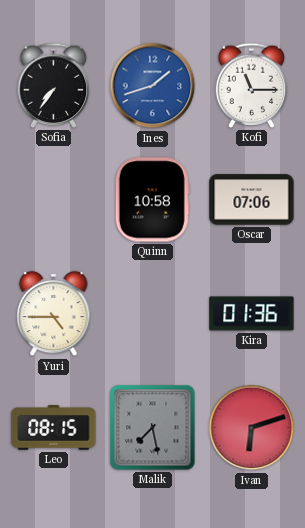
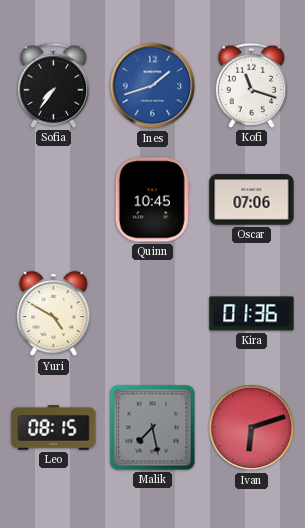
Kofi: 11:15 -> 11:18
Quinn: 10:58 -> 10:45
Yuri: 4:45 -> 4:50
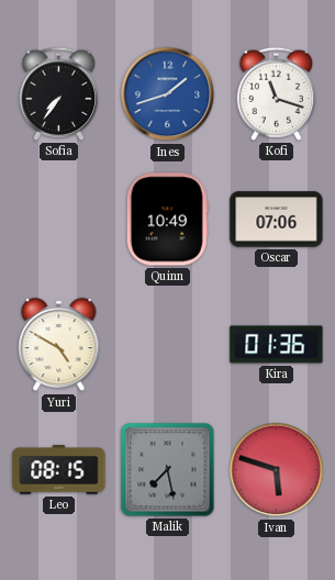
Quinn: 10:45 -> 10:49
Ivan: 6:12 -> 5:48
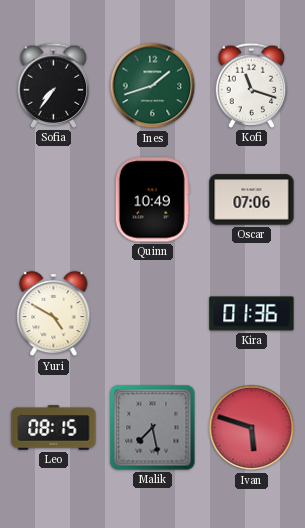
Ines dial: blue -> green
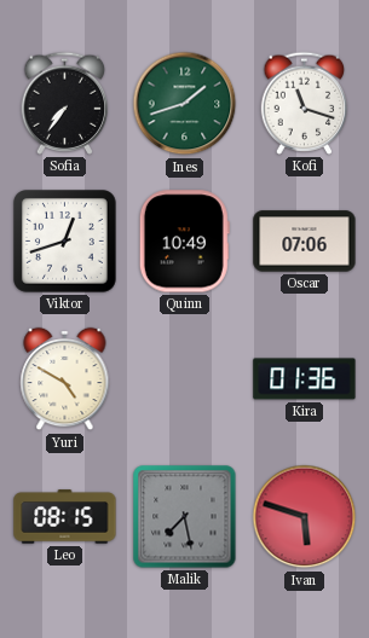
Viktor: none -> 12:42
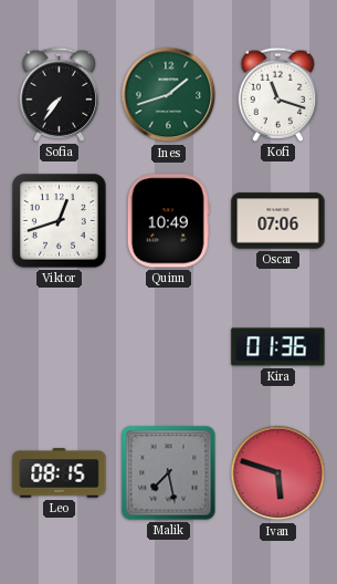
Yuri: 4:50 -> none
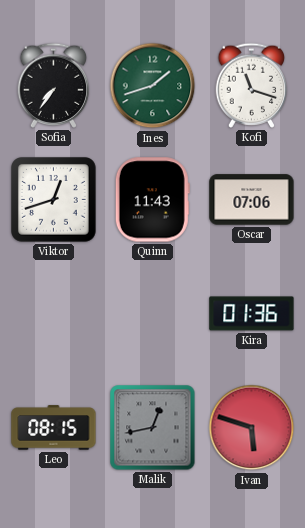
Quinn: 10:49 -> 11:43
Malik: 7:28 -> 12:43
